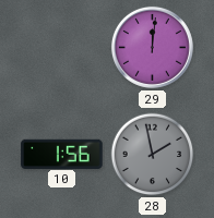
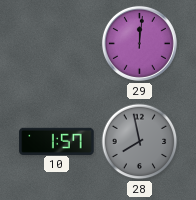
10: 1:56 -> 1:57
28: 1:58 -> 7:58
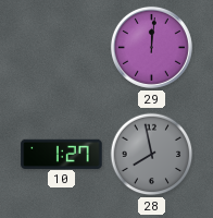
10: 1:57 -> 1:27
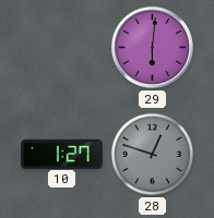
29: 12:01 -> 6:01
28: 7:58 -> 12:48
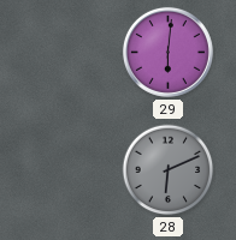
10: 1:27 -> none
28: 12:48 -> 6:11
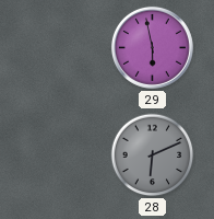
29: 6:01 -> 5:58
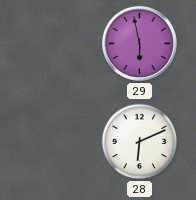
28 dial: grey -> white
